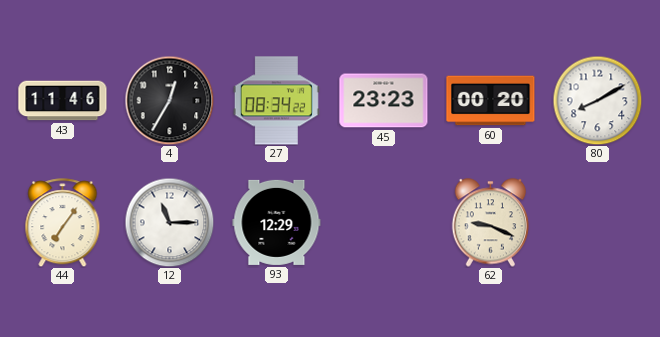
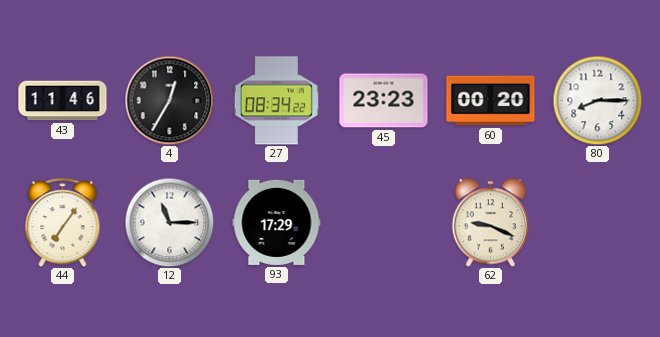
80: 8:10 -> 8:15
93: 12:29 -> 17:29
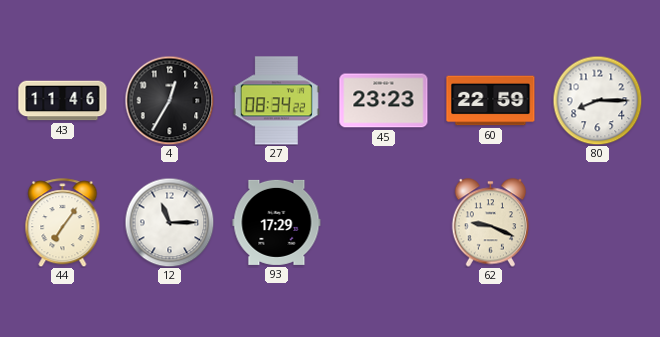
60: 00:20 -> 22:59
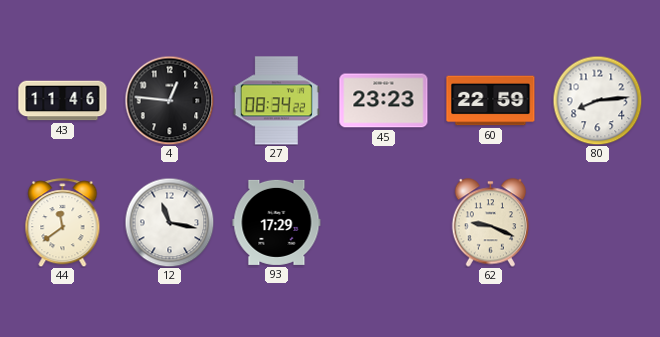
4: 12:35 -> 12:46
80: 8:15 -> 8:14
44: 7:06 -> 11:39
12: 11:15 -> 11:17
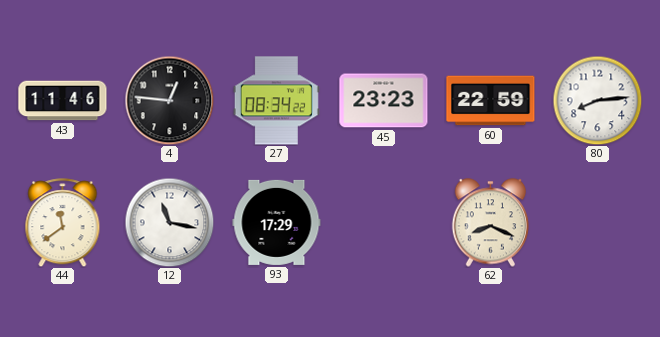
62: 9:19 -> 8:19
